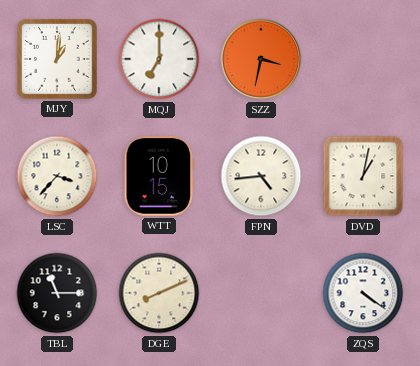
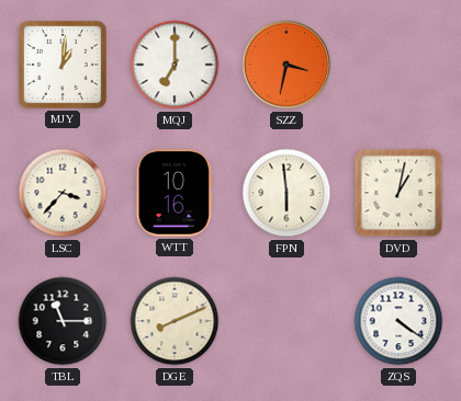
WTT: 10:15 -> 10:16
FPN: 4:44 -> 5:59
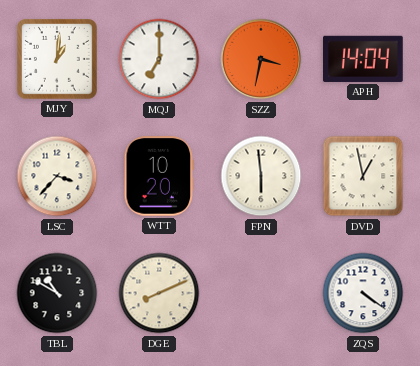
APH: none -> 14:04
WTT: 10:16 -> 10:20
DVD: 1:02 -> 12:58
TBL: 11:15 -> 10:50
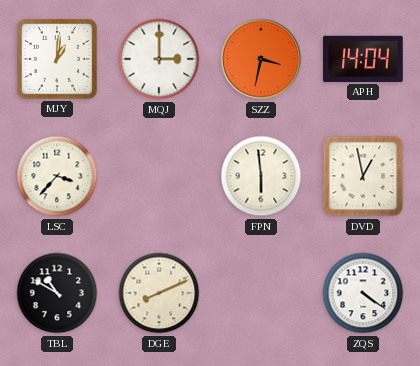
MQJ: 7:00 -> 3:00
WTT: 10:20 -> none
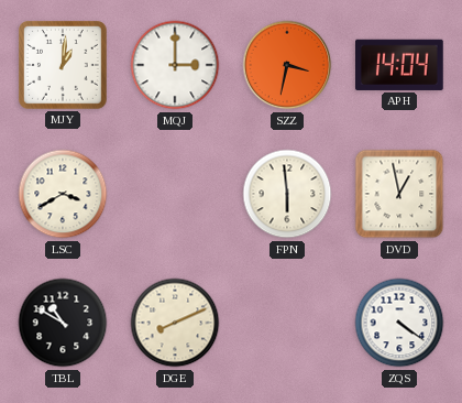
LSC: 3:37 -> 3:40
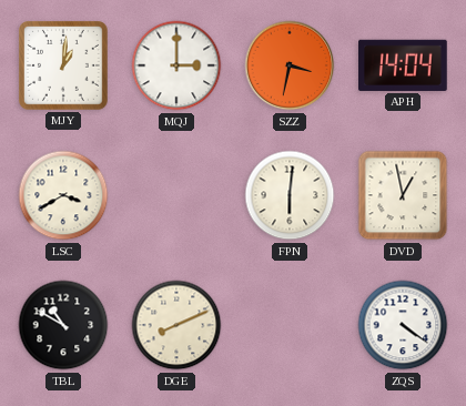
FPN: 5:59 -> 6:01
